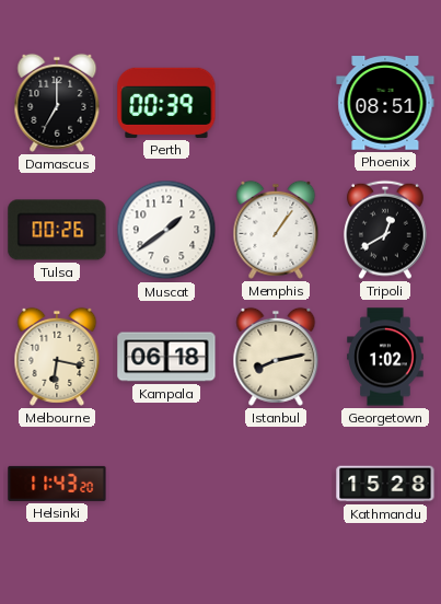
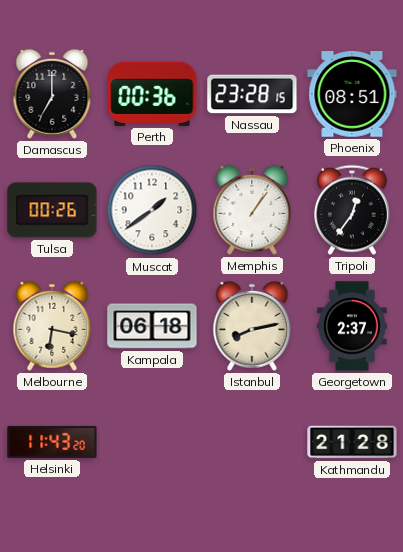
Perth: 00:39 -> 00:36
Nassau: none -> 23:28
Tripoli: 12:40 -> 12:36
Georgetown: 1:02 -> 2:37
Kathmandu: 15:28 -> 21:28
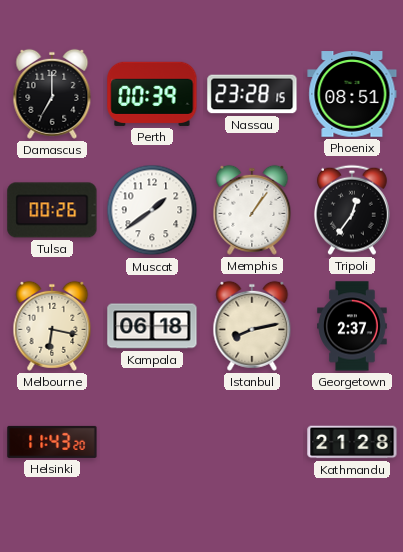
Perth: 00:36 -> 00:39
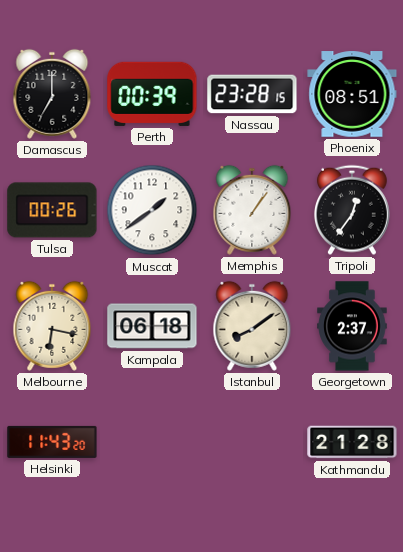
Istanbul: 8:13 -> 8:09
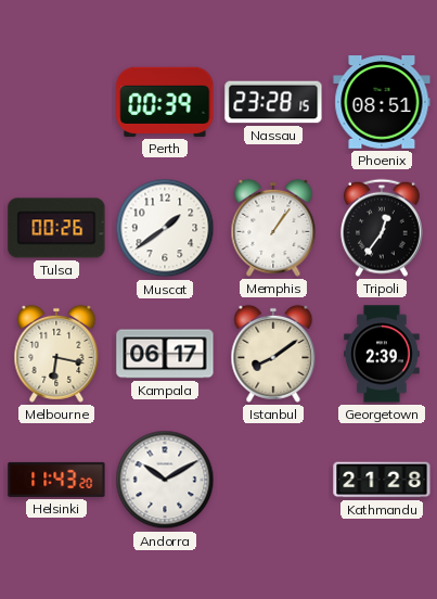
Damascus: 7:00 -> none
Kampala: 06:18 -> 06:17
Georgetown: 2:37 -> 2:39
Andorra: none -> 10:10
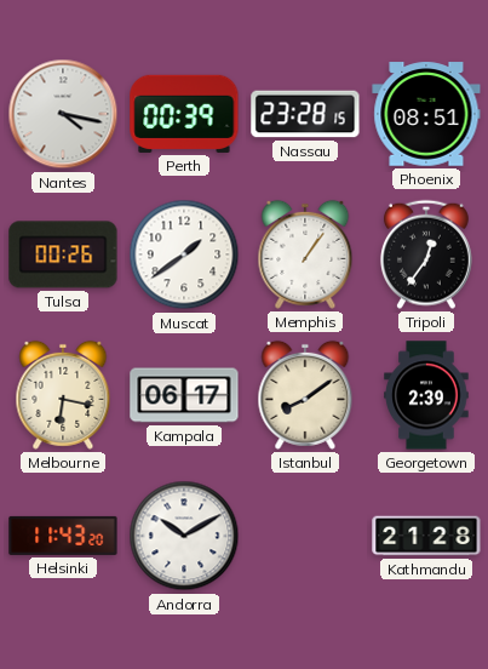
Nantes: none -> 4:17
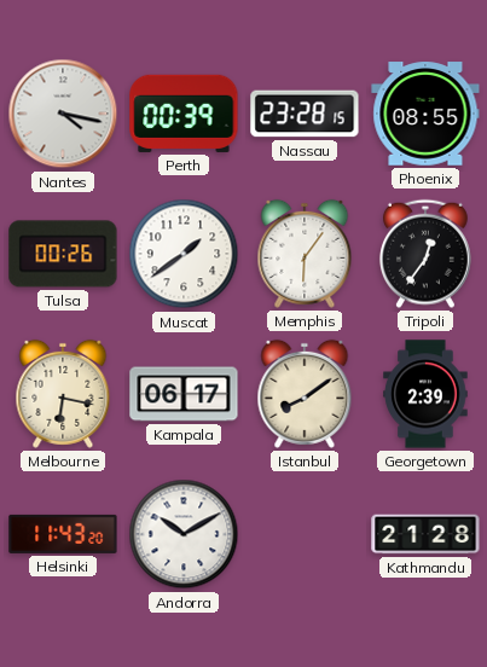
Phoenix: 08:51 -> 08:55
Memphis: 1:06 -> 6:06
